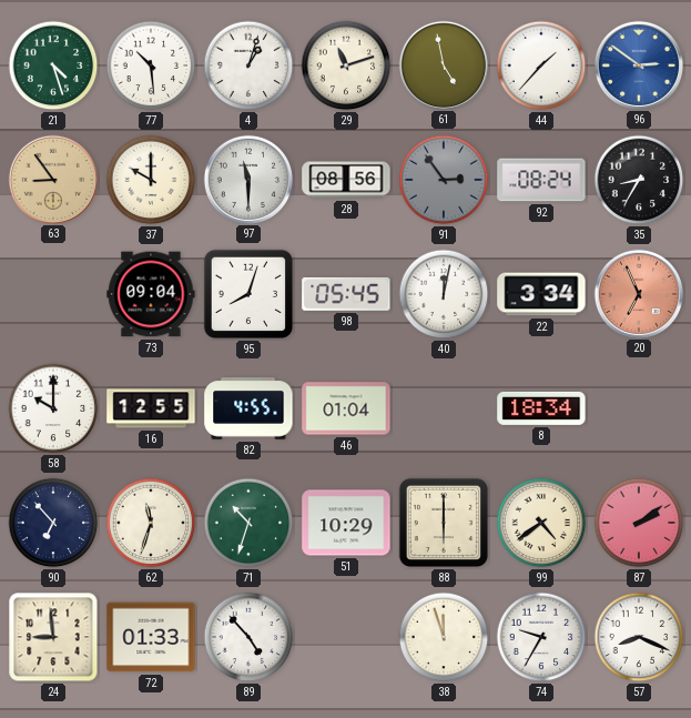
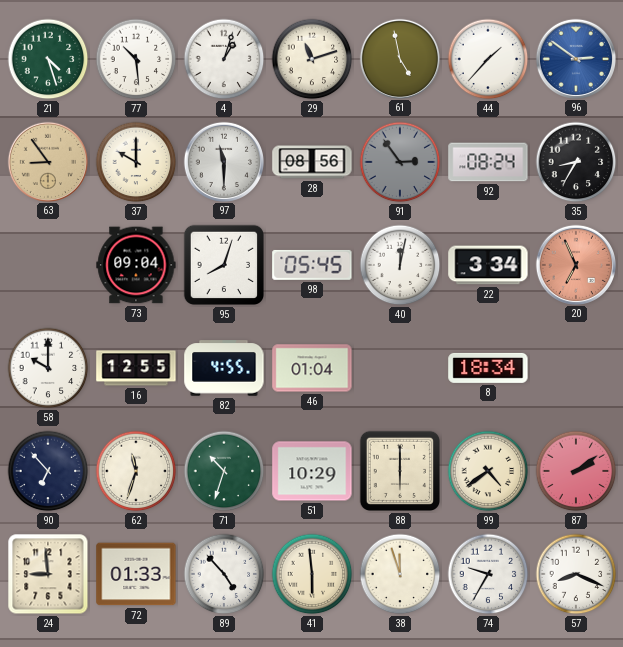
41: none -> 5:59
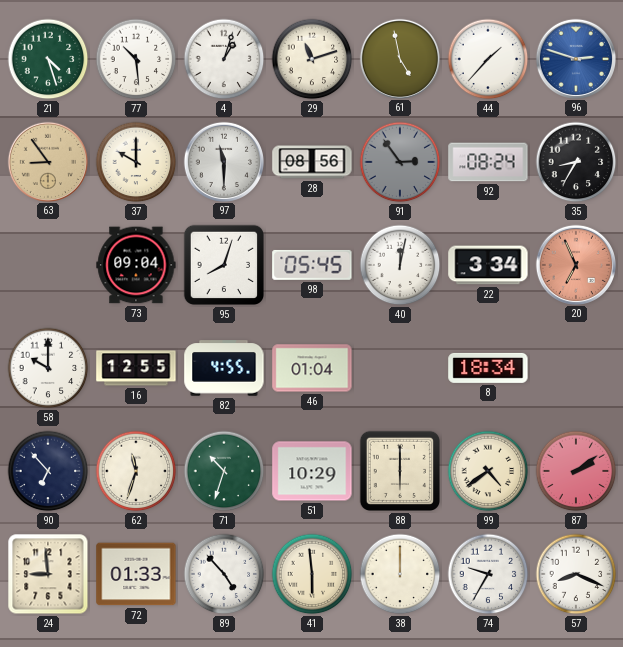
96: 2:51 -> 2:48
38: 11:57 -> 12:00
